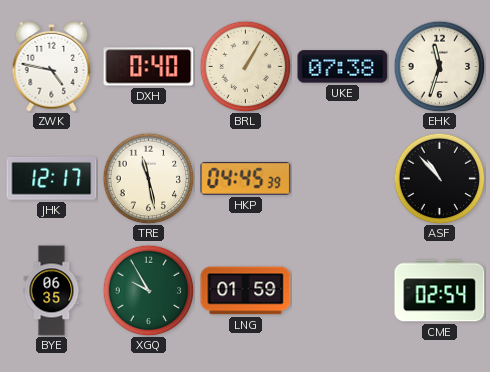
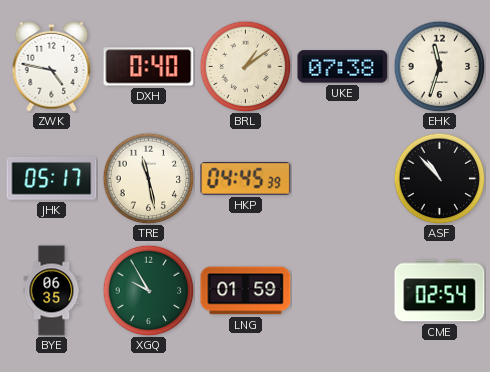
BRL: 1:05 -> 1:09
JHK: 12:17 -> 05:17
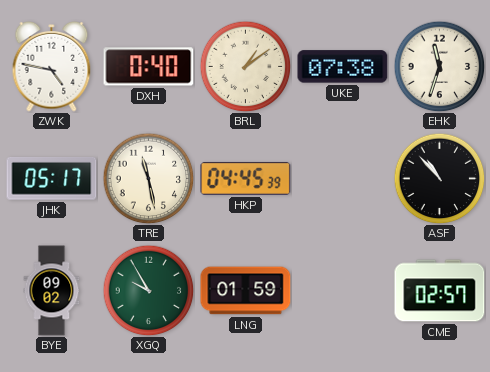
BYE: 06:35 -> 09:02
CME: 02:54 -> 02:57
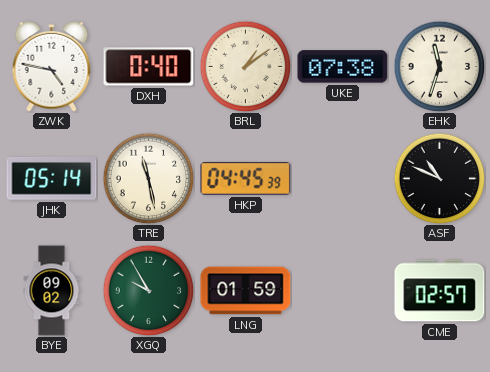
JHK: 05:17 -> 05:14
ASF: 10:53 -> 10:49
